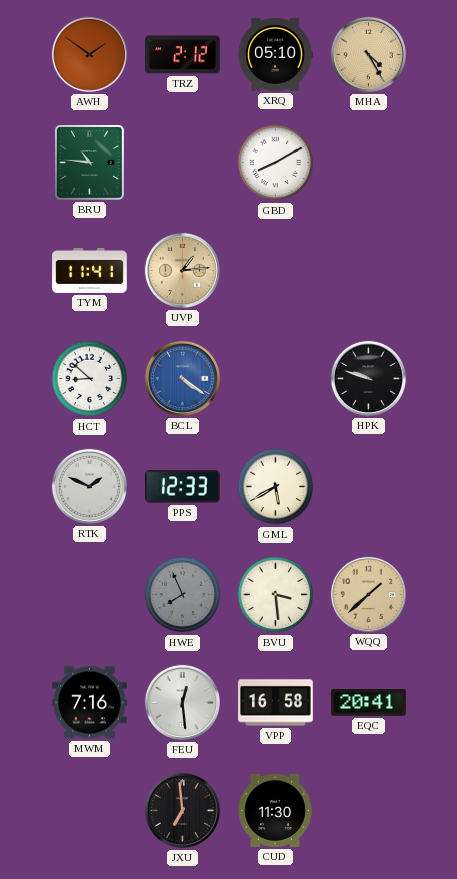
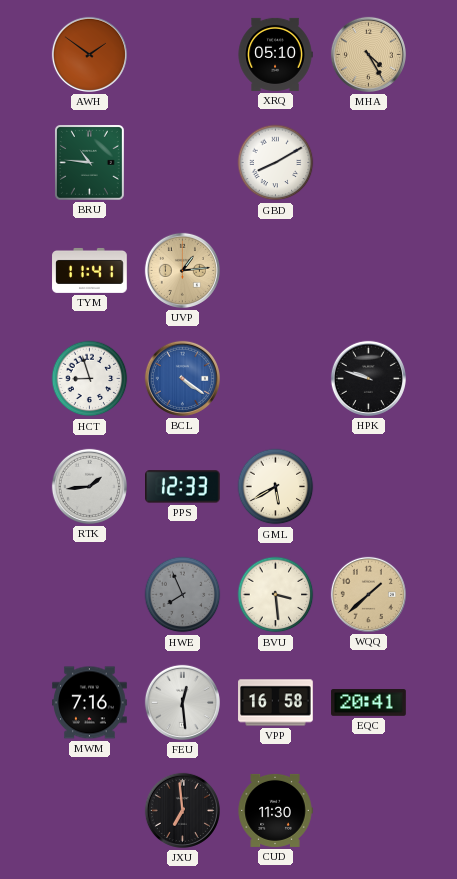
TRZ: 2:12 -> none
HCT: 8:52 -> 8:57
RTK: 1:49 -> 1:44
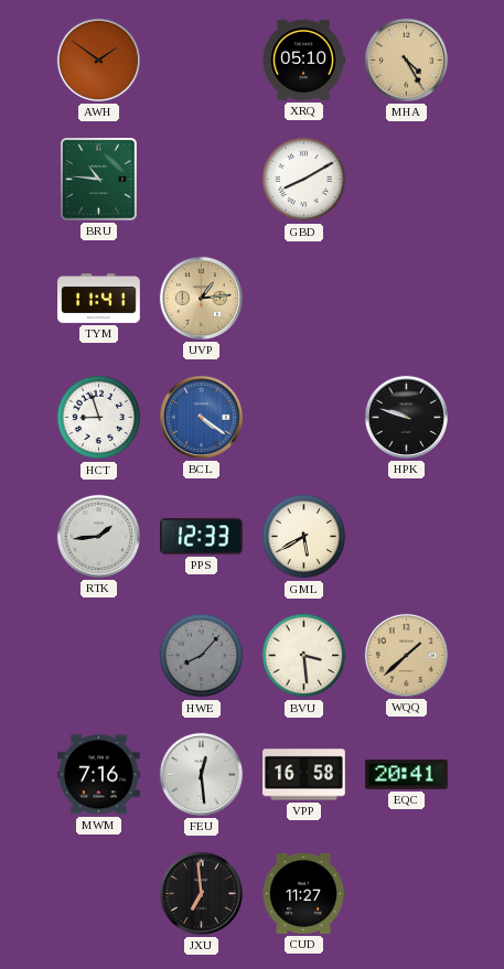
HWE: 7:56 -> 8:07
CUD: 11:30 -> 11:27
